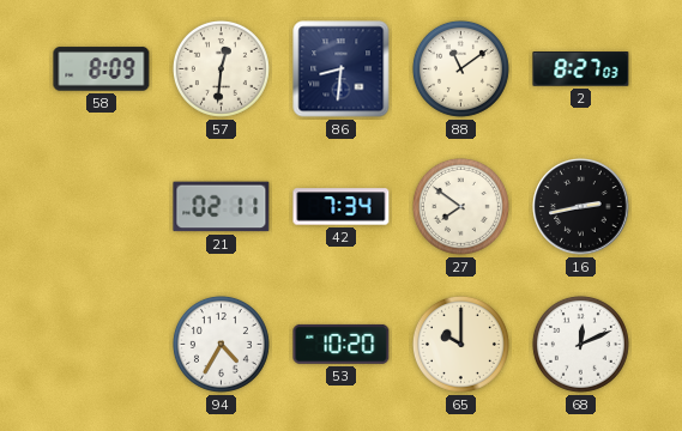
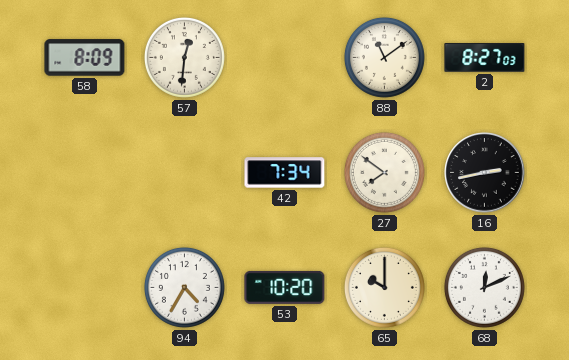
86: 8:31 -> none
21: 02:11 -> none
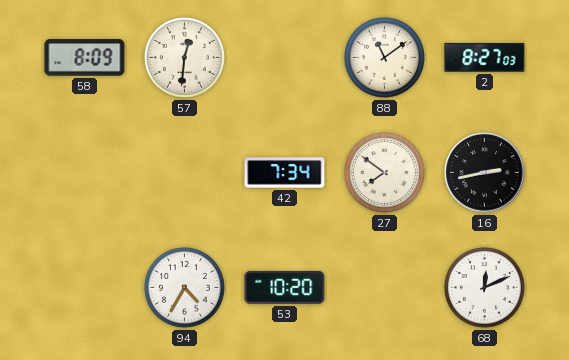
65: 10:00 -> none
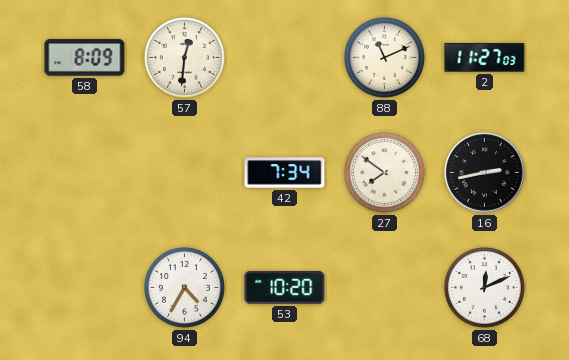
88: 11:09 -> 11:11
2: 8:27 -> 11:27
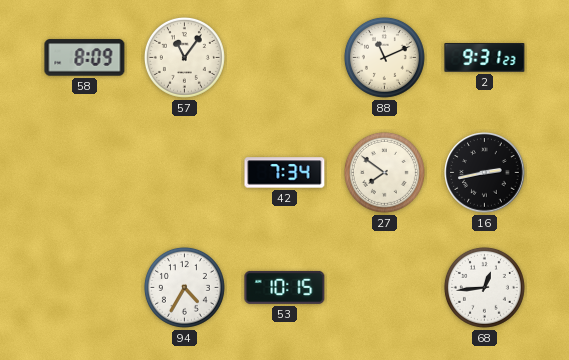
57: 12:31 -> 11:06
2: 11:27 -> 9:31
53: 10:20 -> 10:15
68: 12:11 -> 12:44
